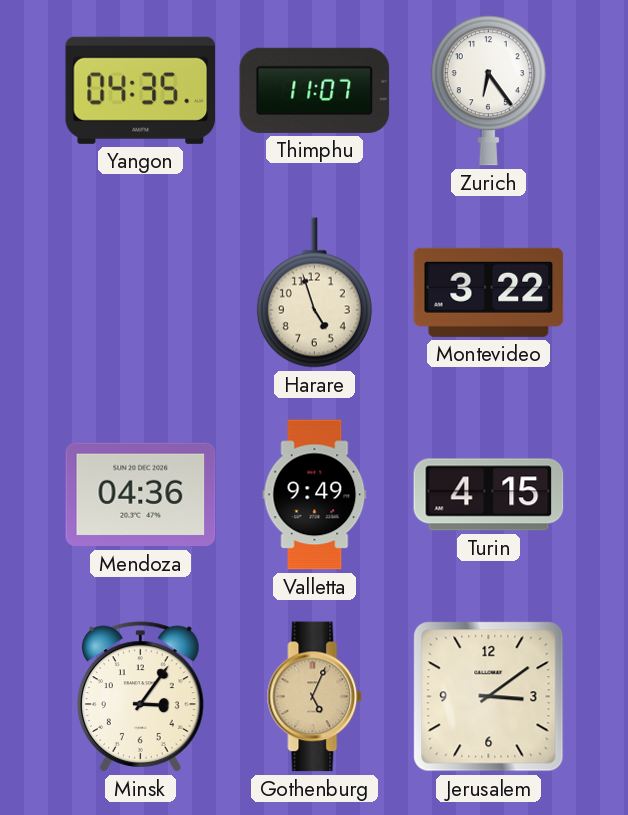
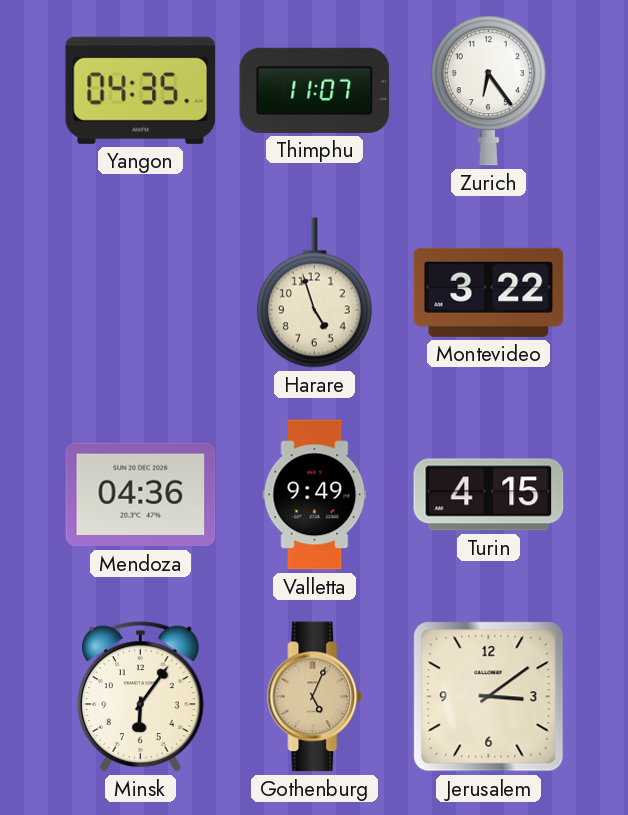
Minsk: 3:06 -> 6:06
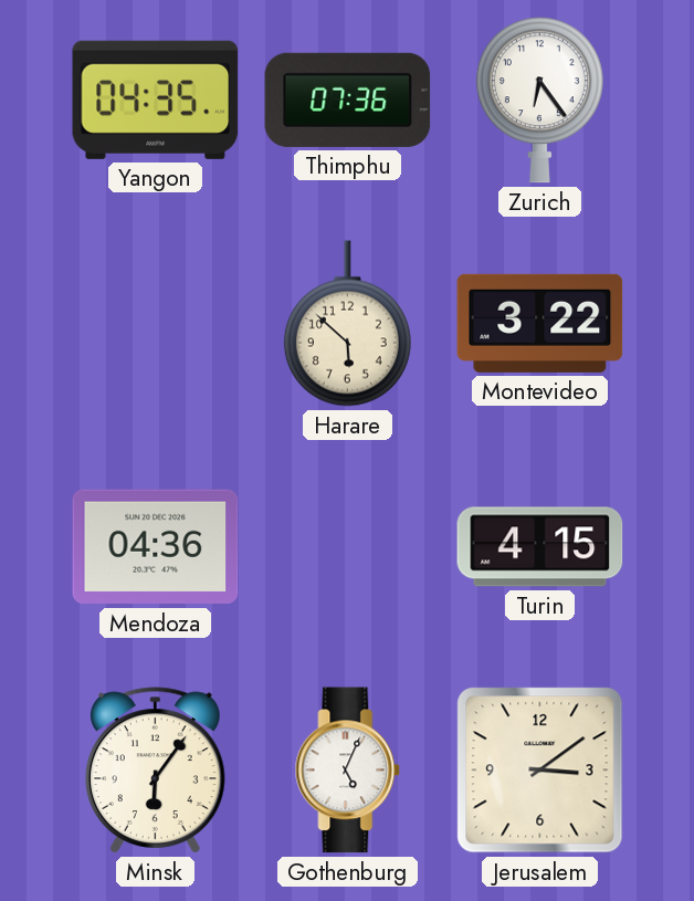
Thimphu: 11:07 -> 07:36
Harare: 4:57 -> 5:52
Valletta: 9:49 -> none
Gothenburg dial: champagne -> white
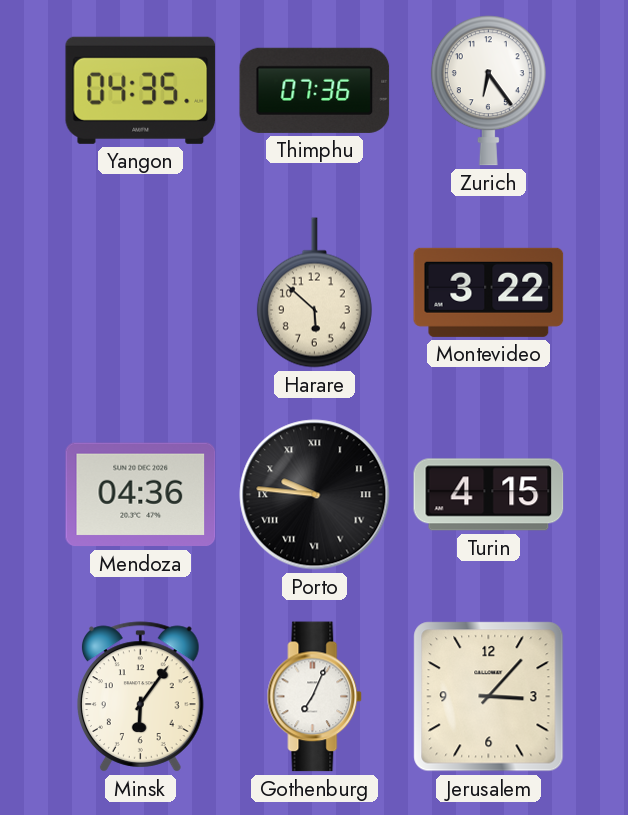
Porto: none -> 9:46
Gothenburg: 5:04 -> 7:04
Jerusalem: 3:09 -> 3:07
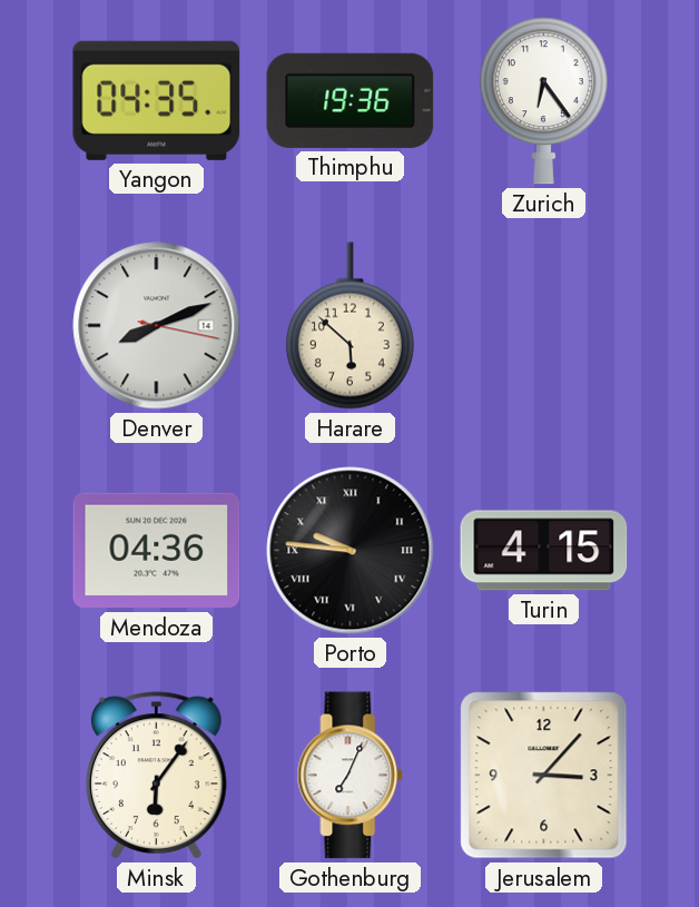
Thimphu: 07:36 -> 19:36
Denver: none -> 8:11
Montevideo: 3:22 -> none
